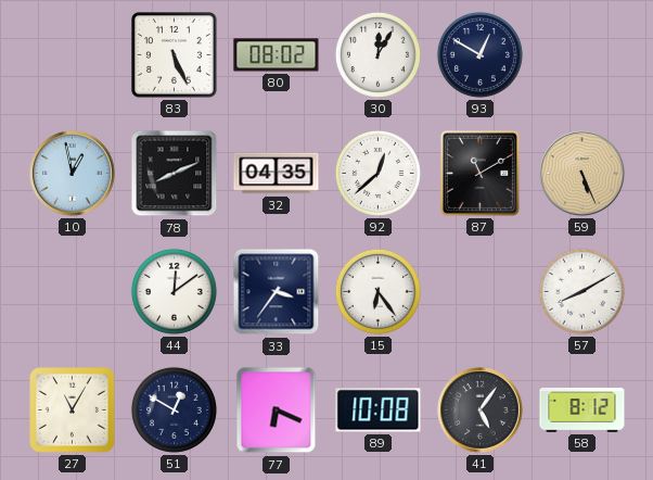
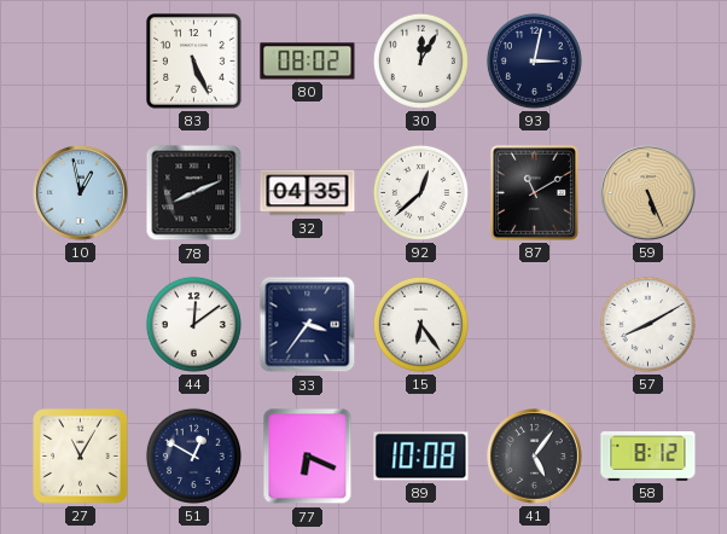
93: 12:50 -> 3:02
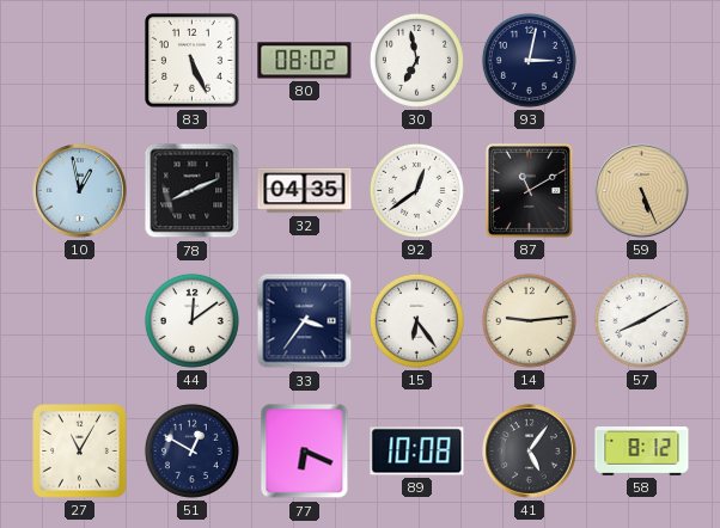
30: 12:05 -> 6:58
92: 12:38 -> 12:39
14: none -> 9:14
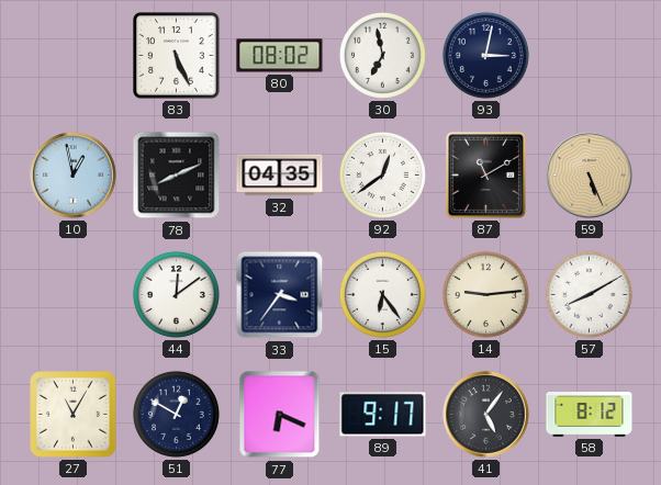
89: 10:08 -> 9:17
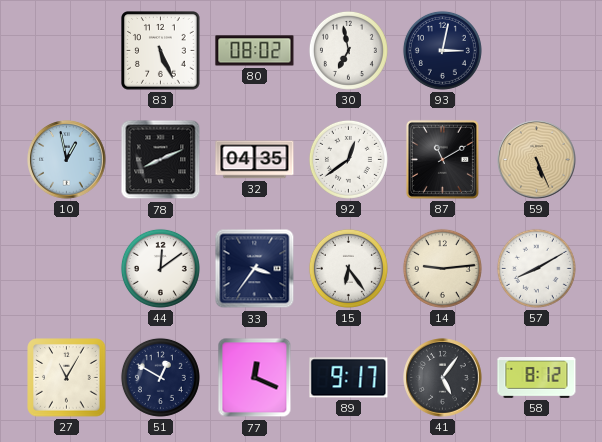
77: 6:19 -> 12:19
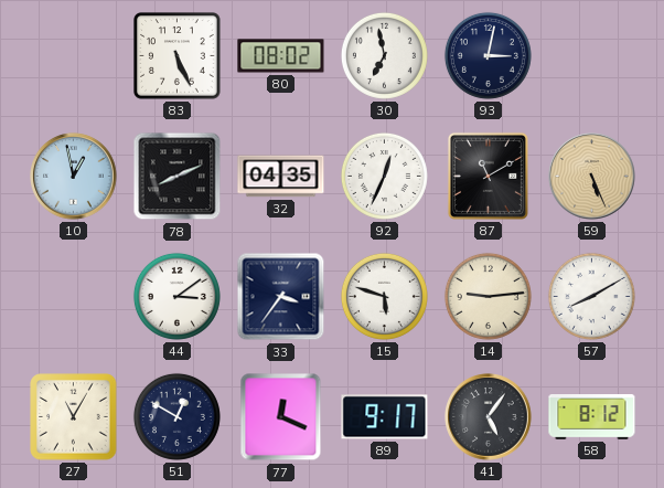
92: 12:39 -> 12:34
44: 12:09 -> 3:09
15: 6:24 -> 5:48
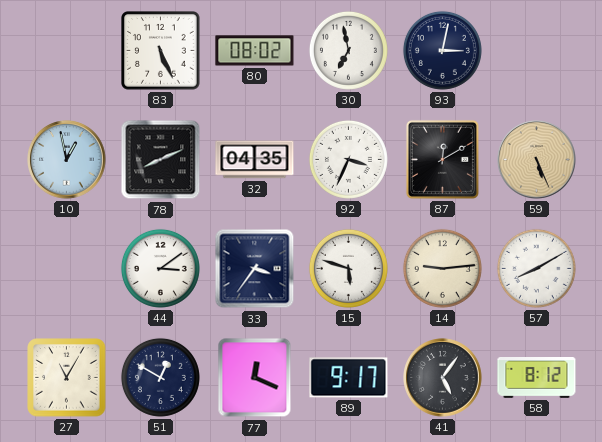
92: 12:34 -> 3:34
87: 11:10 -> 12:10
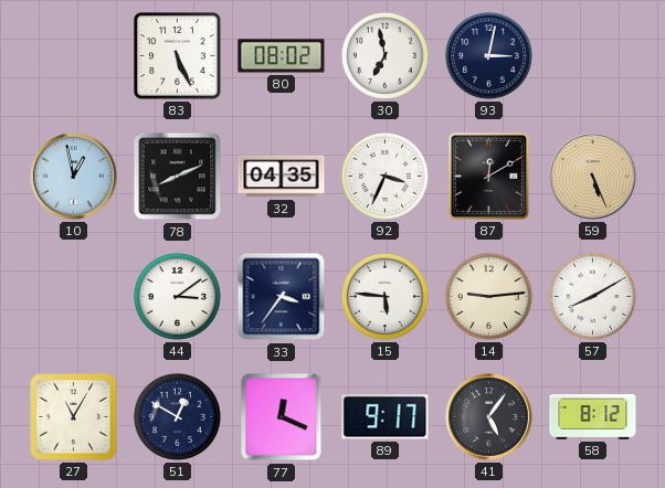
15: 5:48 -> 5:46
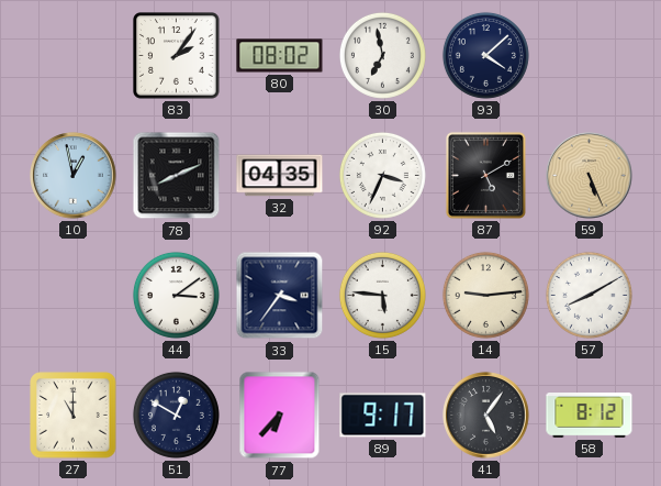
83: 5:26 -> 2:06
93: 3:02 -> 4:08
87: 12:10 -> 5:10
27: 11:05 -> 11:00
77: 12:19 -> 6:37
